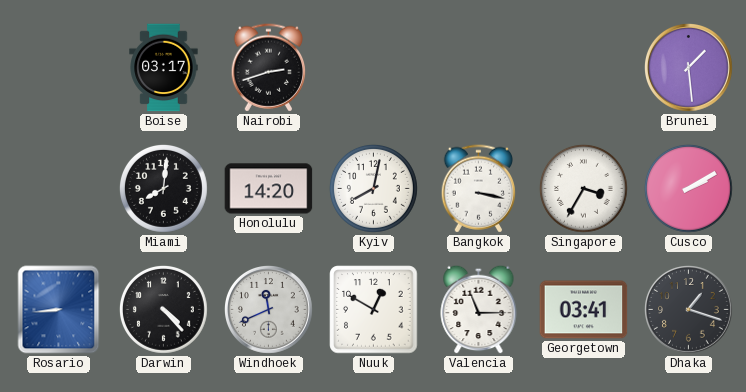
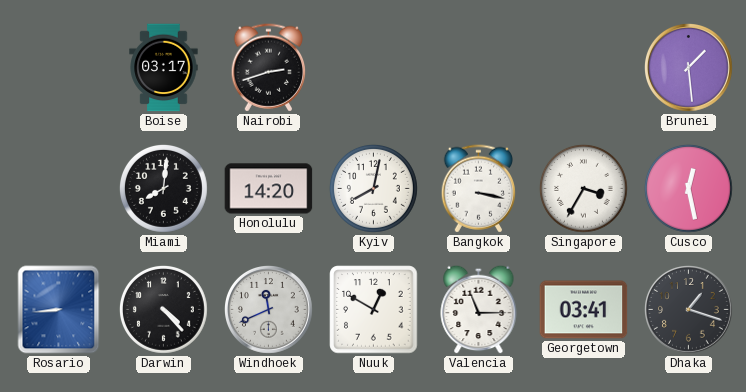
Cusco: 2:10 -> 12:28
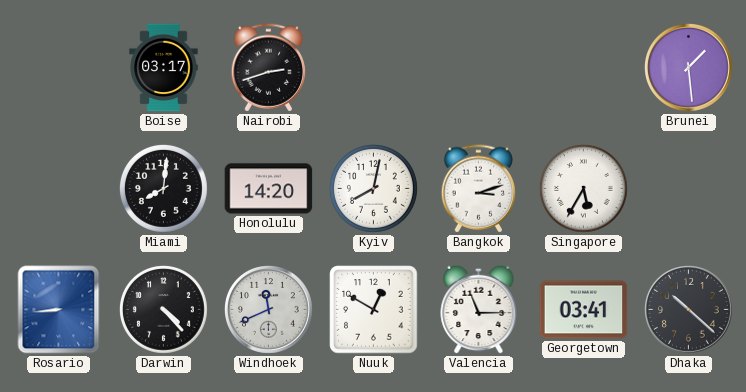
Bangkok: 3:17 -> 3:12
Singapore: 3:35 -> 5:35
Cusco: 12:28 -> none
Dhaka: 1:18 -> 10:22
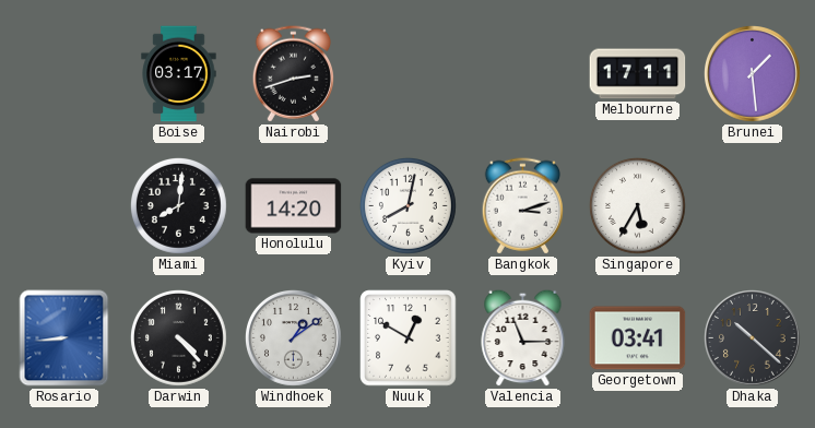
Melbourne: none -> 17:11
Windhoek: 11:41 -> 1:09
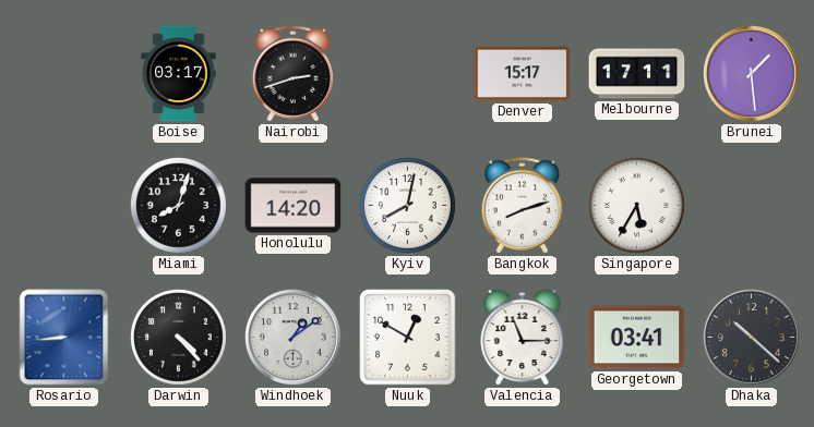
Denver: none -> 15:17
Miami: 8:01 -> 8:03
Bangkok: 3:12 -> 8:12
